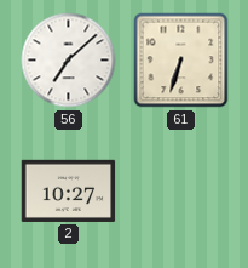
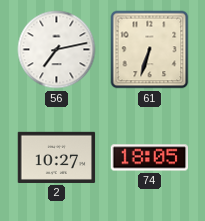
56: 7:08 -> 7:13
74: none -> 18:05
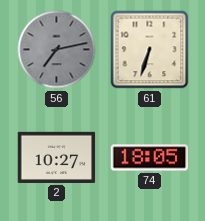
56 dial: white -> grey
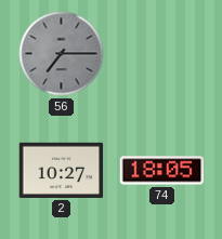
56: 7:13 -> 7:15
61: 6:33 -> none
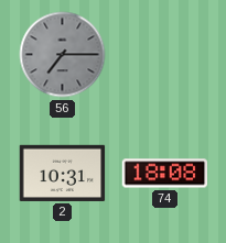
2: 10:27 -> 10:31
74: 18:05 -> 18:08
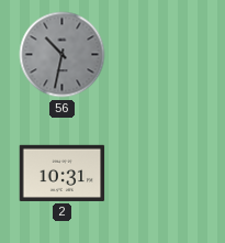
56: 7:15 -> 10:32
74: 18:08 -> none
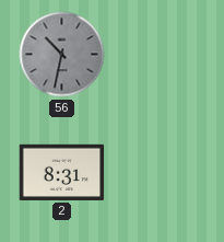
2: 10:31 -> 8:31
